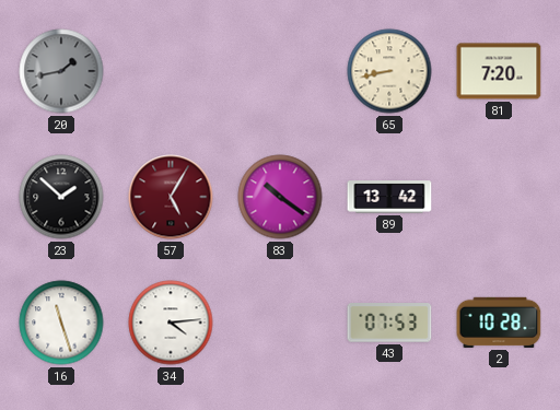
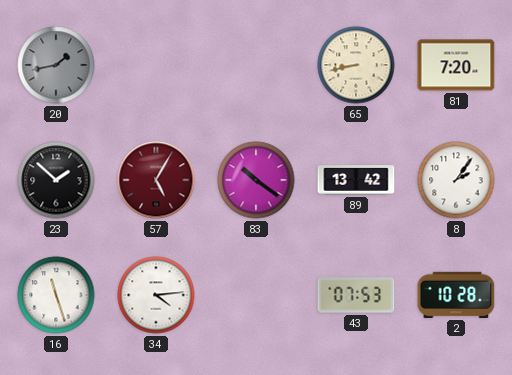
8: none -> 2:06
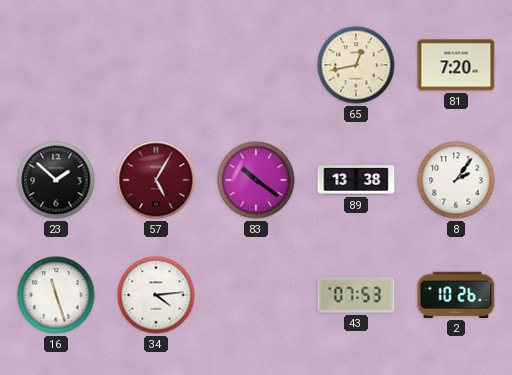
20: 1:43 -> none
65: 8:43 -> 12:43
89: 13:42 -> 13:38
2: 10:28 -> 10:26
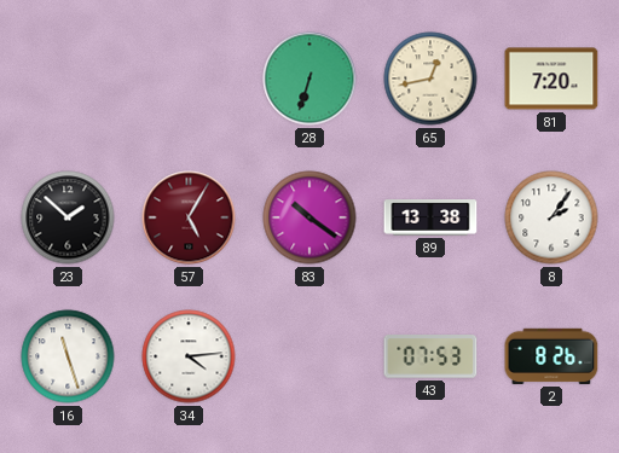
28: none -> 6:33
2: 10:26 -> 8:26
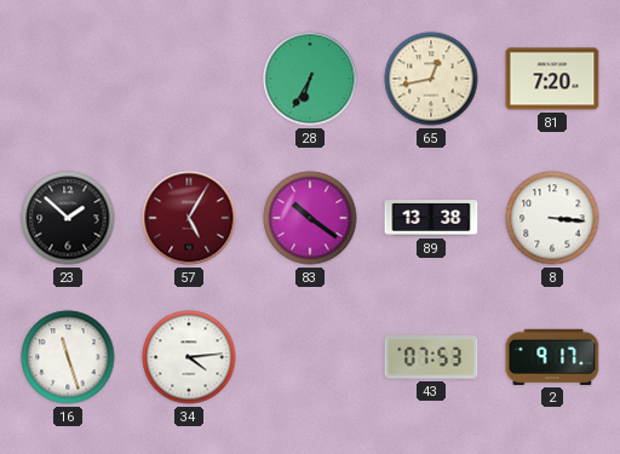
28: 6:33 -> 6:35
8: 2:06 -> 3:16
2: 8:26 -> 9:17
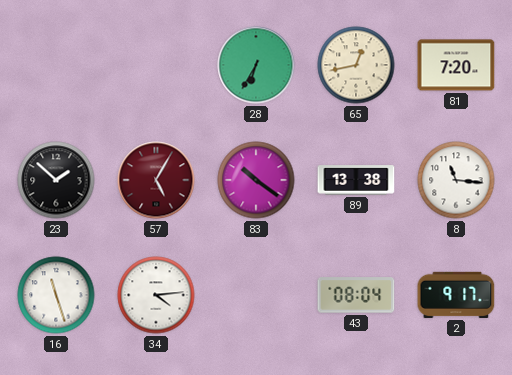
8: 3:16 -> 11:16
43: 07:53 -> 08:04
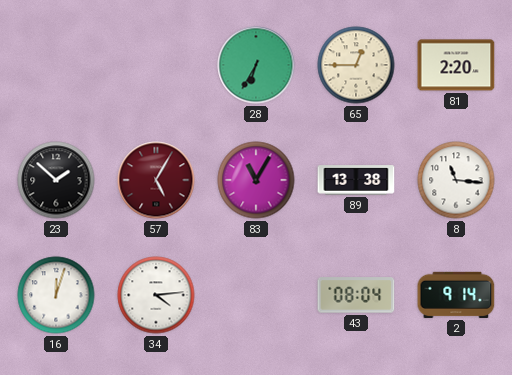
65: 12:43 -> 12:45
81: 7:20 -> 2:20
83: 10:21 -> 11:05
16: 11:27 -> 12:03
2: 9:17 -> 9:14
